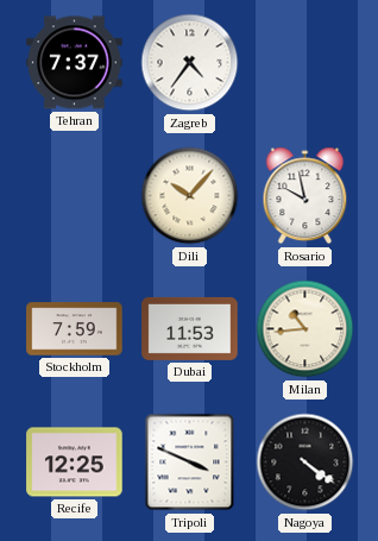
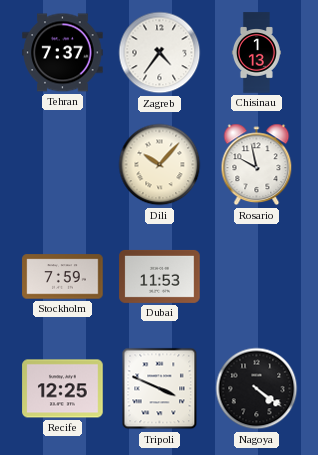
Chisinau: none -> 1:13
Milan: 10:44 -> none
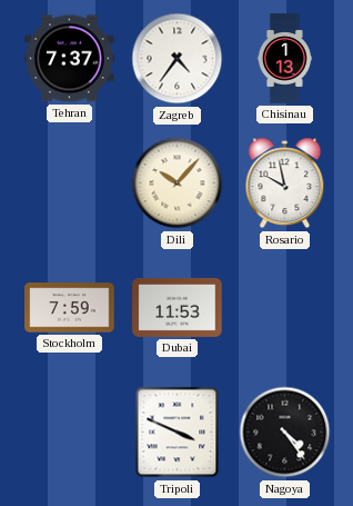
Recife: 12:25 -> none
Nagoya: 4:21 -> 4:24
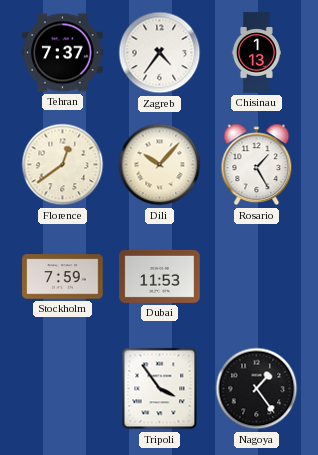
Florence: none -> 12:39
Rosario: 9:58 -> 1:25
Tripoli: 3:49 -> 3:54
Nagoya: 4:24 -> 1:24
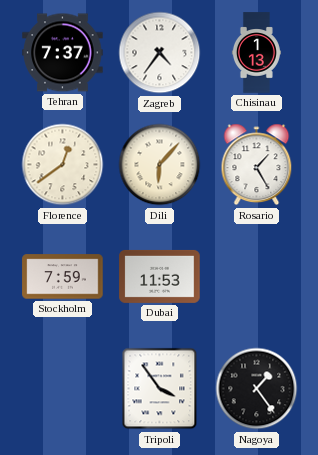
Dili: 10:07 -> 6:07
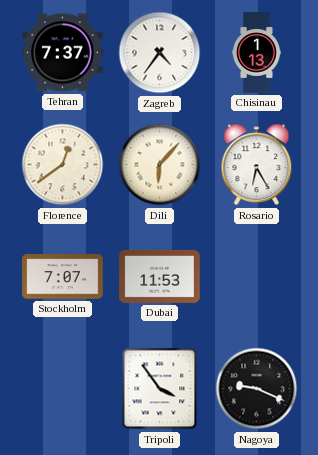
Rosario: 1:25 -> 6:25
Stockholm: 7:59 -> 7:07
Nagoya: 1:24 -> 9:19
